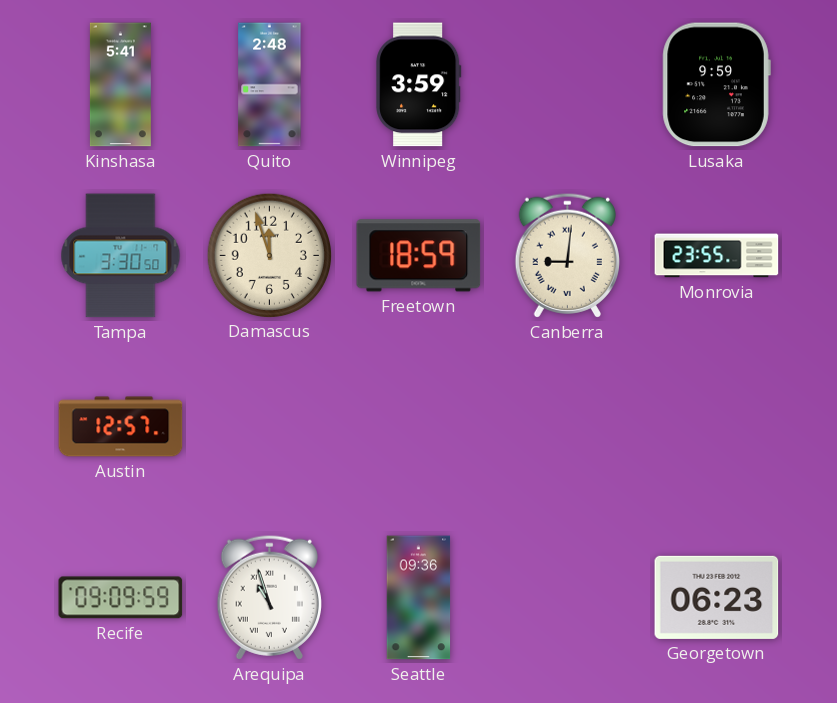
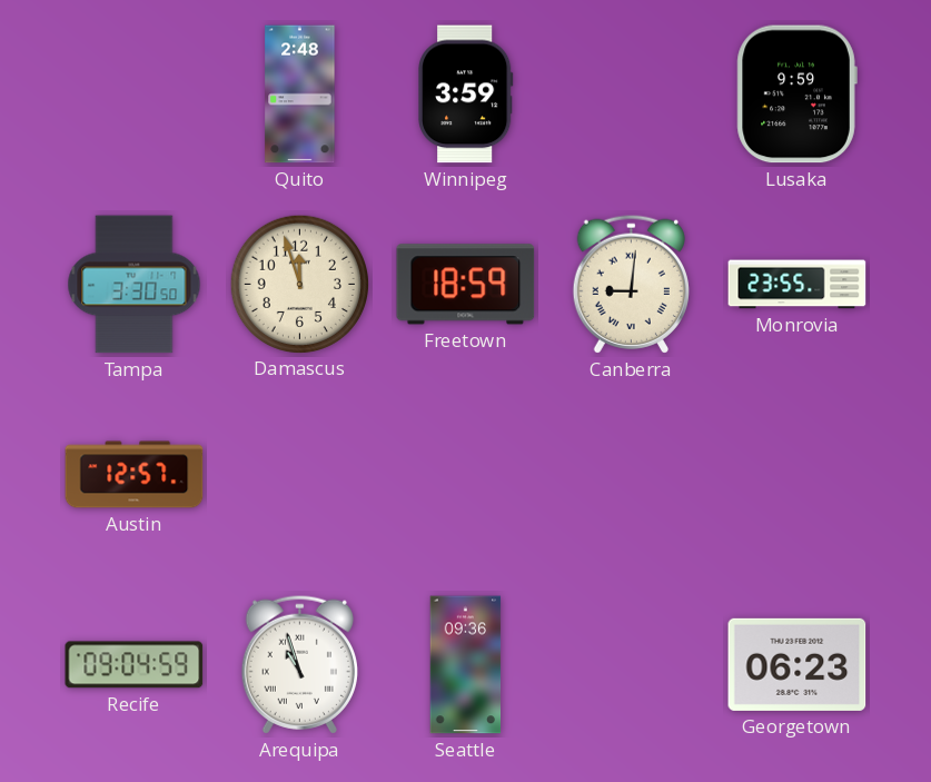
Kinshasa: 5:41 -> none
Recife: 09:09 -> 09:04
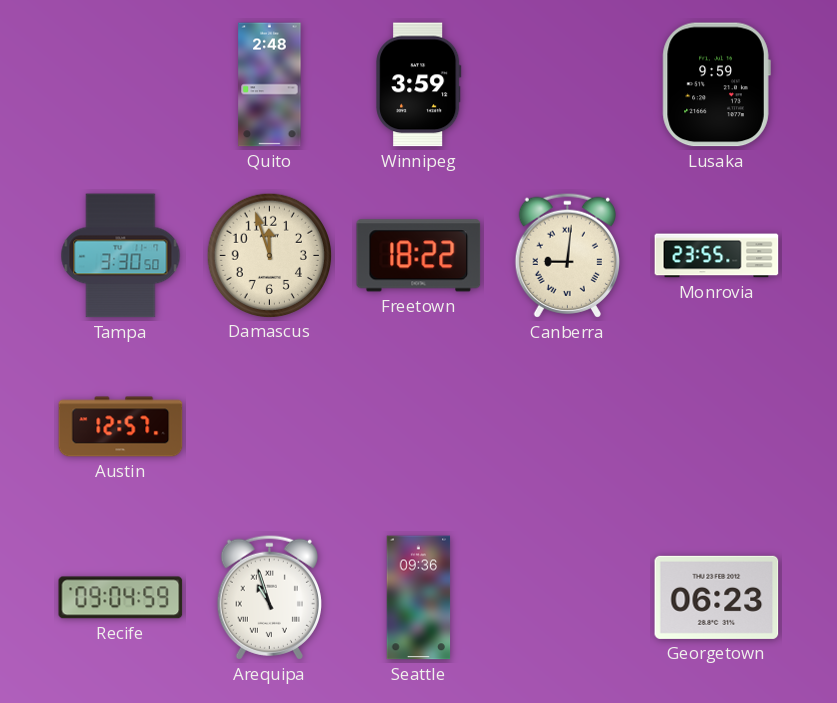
Freetown: 18:59 -> 18:22
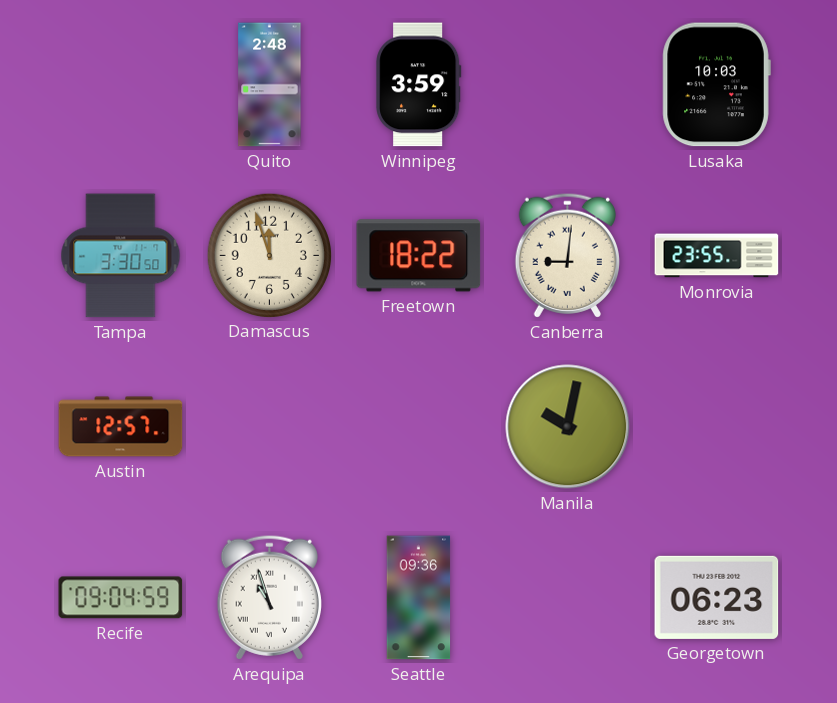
Lusaka: 9:59 -> 10:03
Manila: none -> 10:02
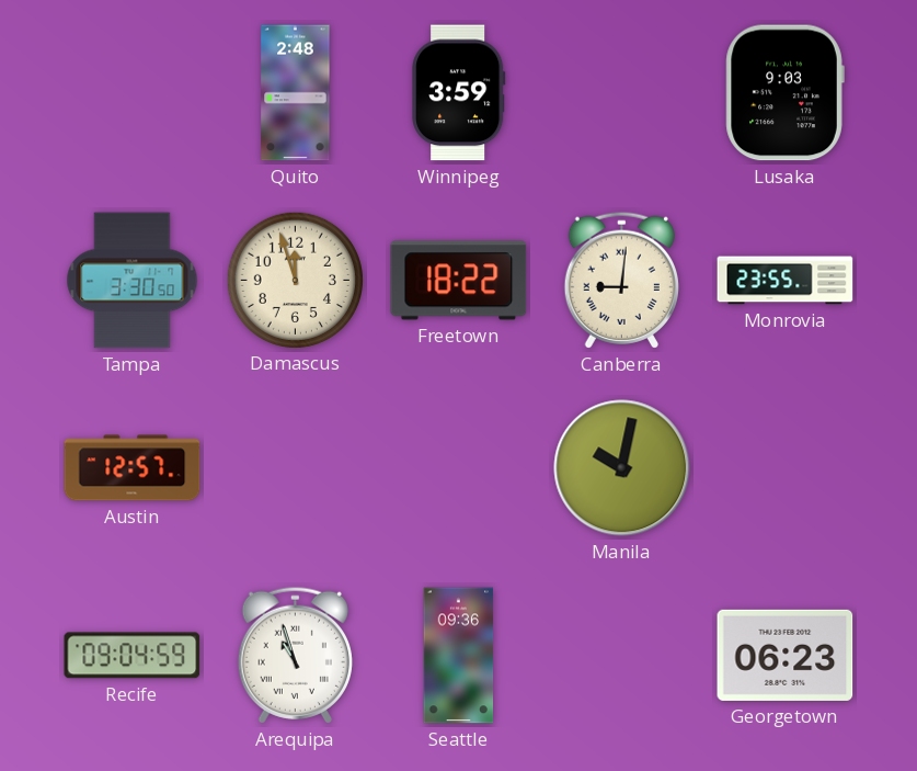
Lusaka: 10:03 -> 9:03
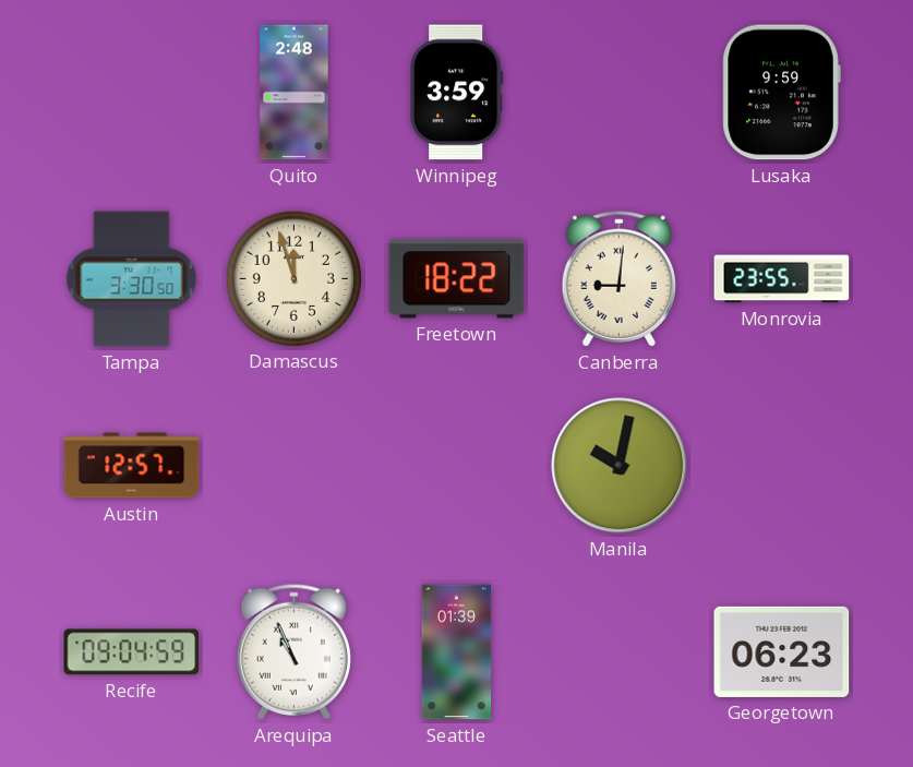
Lusaka: 9:03 -> 9:59
Arequipa: 10:57 -> 10:56
Seattle: 09:36 -> 01:39
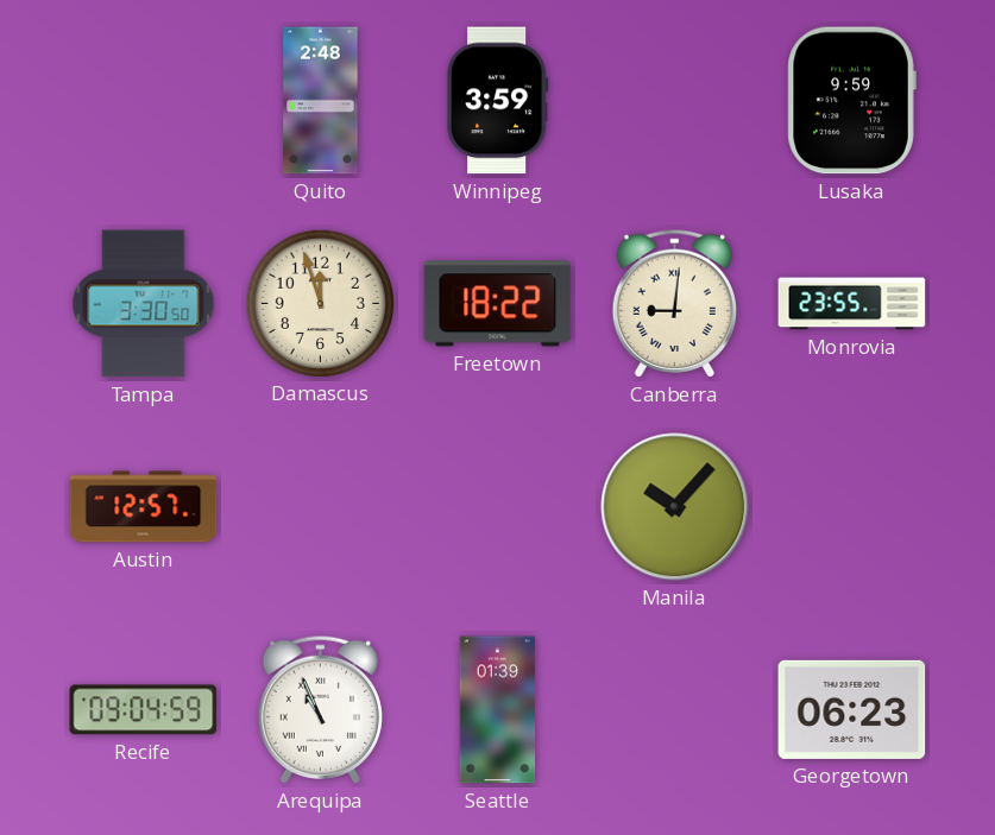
Manila: 10:02 -> 10:07
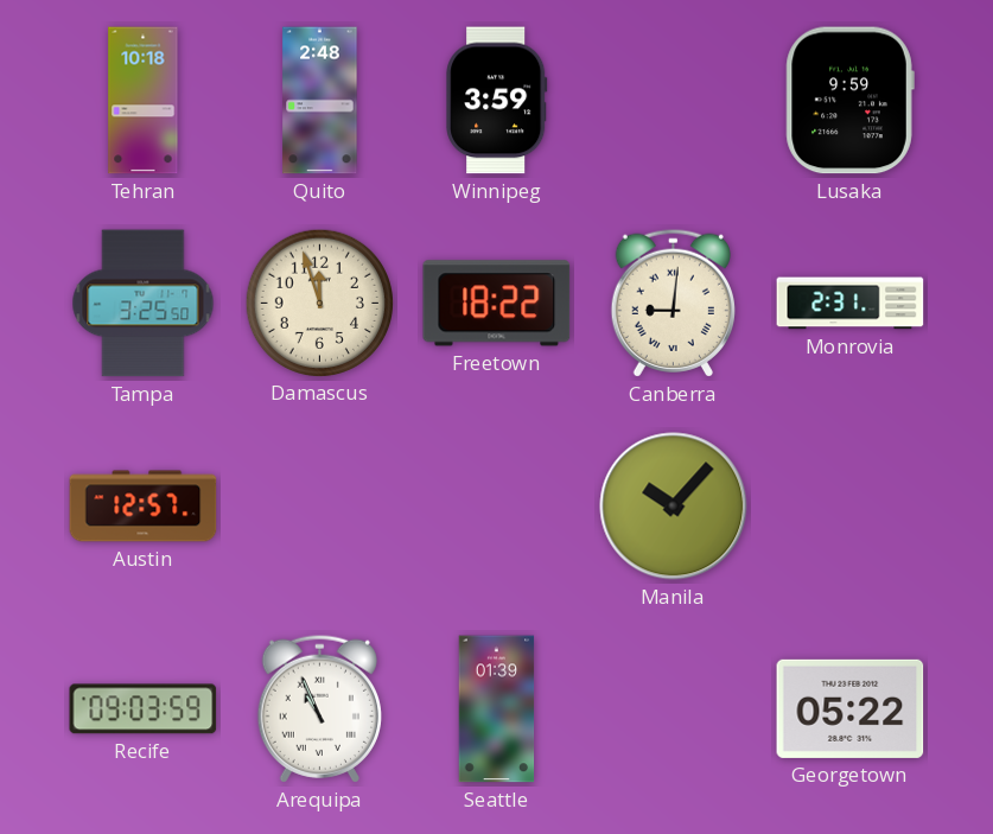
Tehran: none -> 10:18
Tampa: 3:30 -> 3:25
Monrovia: 23:55 -> 2:31
Recife: 09:04 -> 09:03
Georgetown: 06:23 -> 05:22
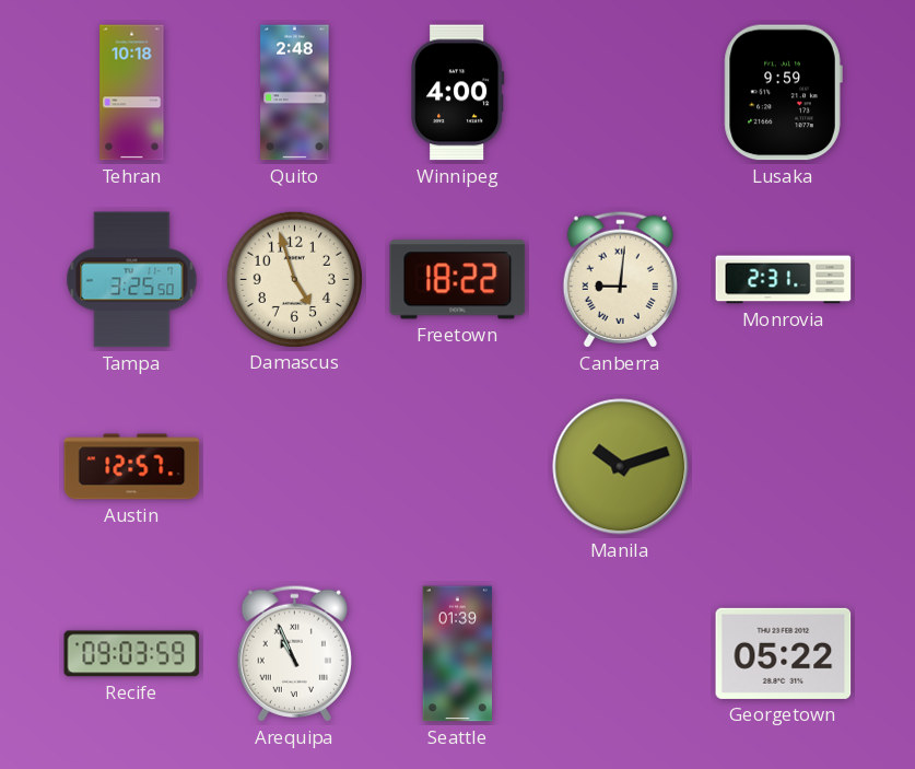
Winnipeg: 3:59 -> 4:00
Damascus: 11:57 -> 4:57
Manila: 10:07 -> 10:12
